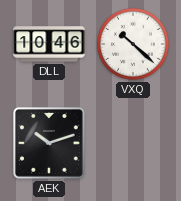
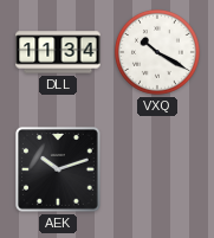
DLL: 10:46 -> 11:34
VXQ: 10:22 -> 10:20
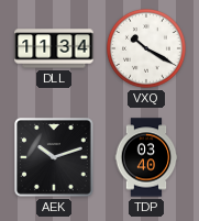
TDP: none -> 03:40
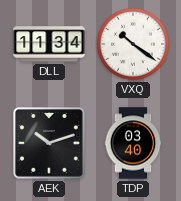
VXQ: 10:20 -> 10:21
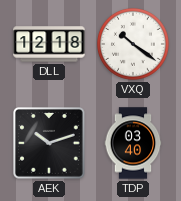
DLL: 11:34 -> 12:18
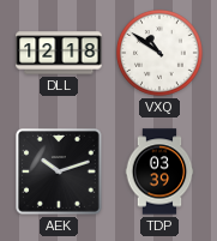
VXQ: 10:21 -> 10:51
TDP: 03:40 -> 03:39
